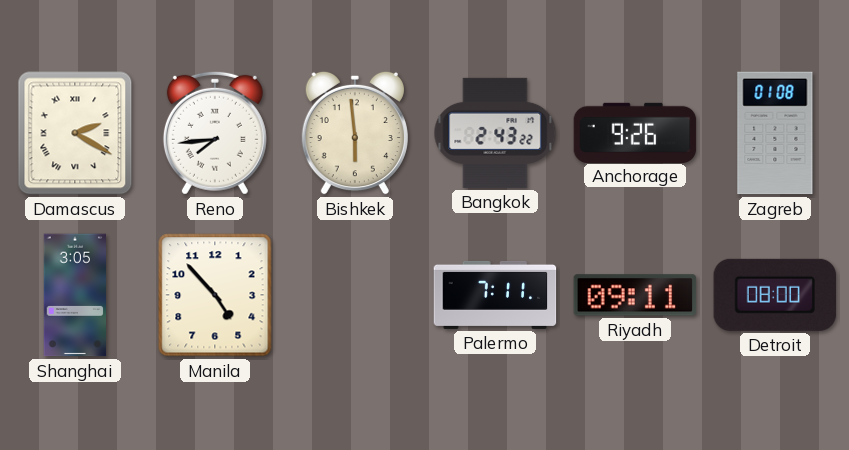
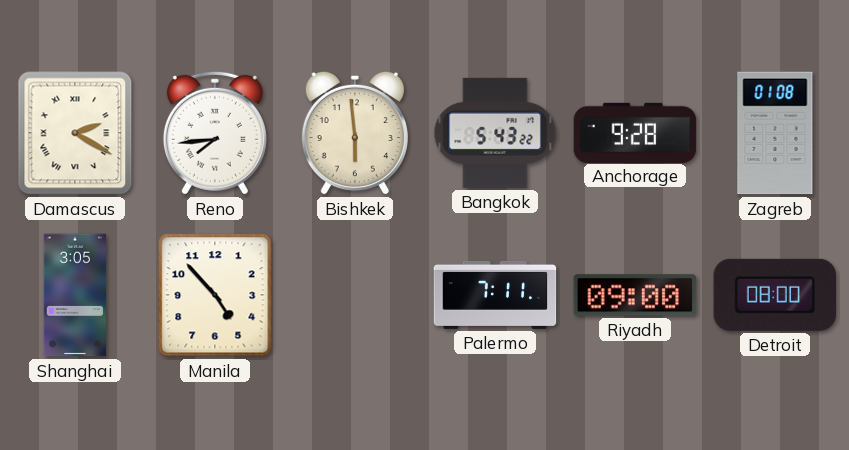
Bangkok: 2:43 -> 5:43
Anchorage: 9:26 -> 9:28
Riyadh: 09:11 -> 09:00
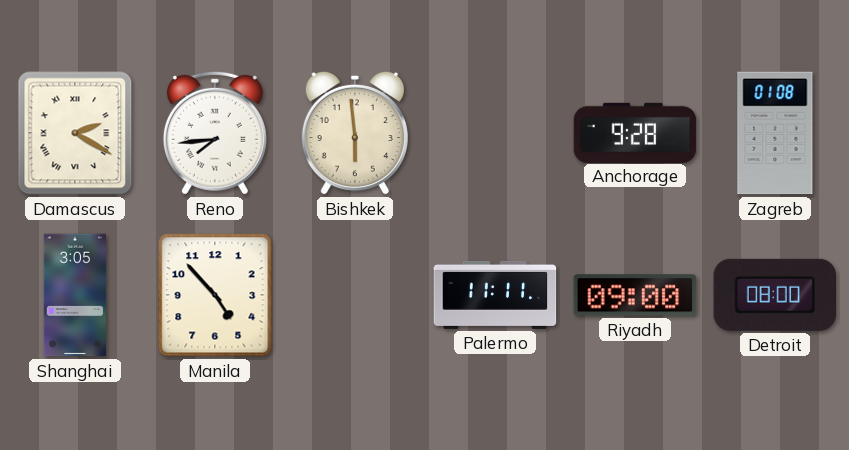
Bangkok: 5:43 -> none
Palermo: 7:11 -> 11:11
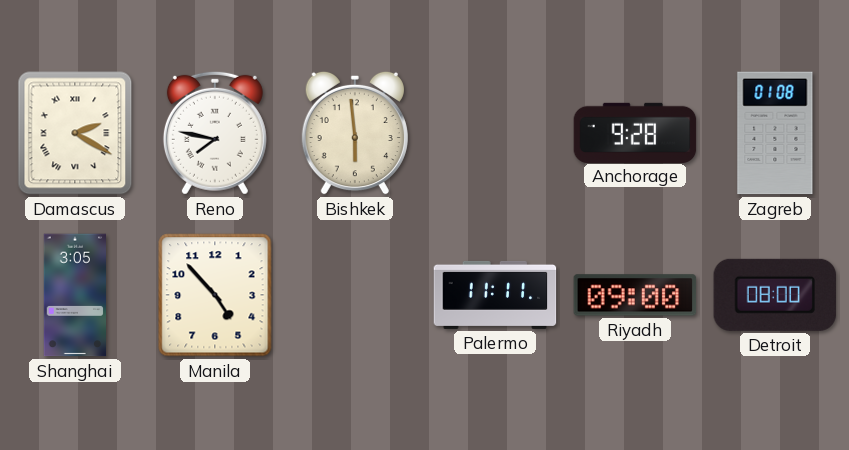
Reno: 7:44 -> 7:47
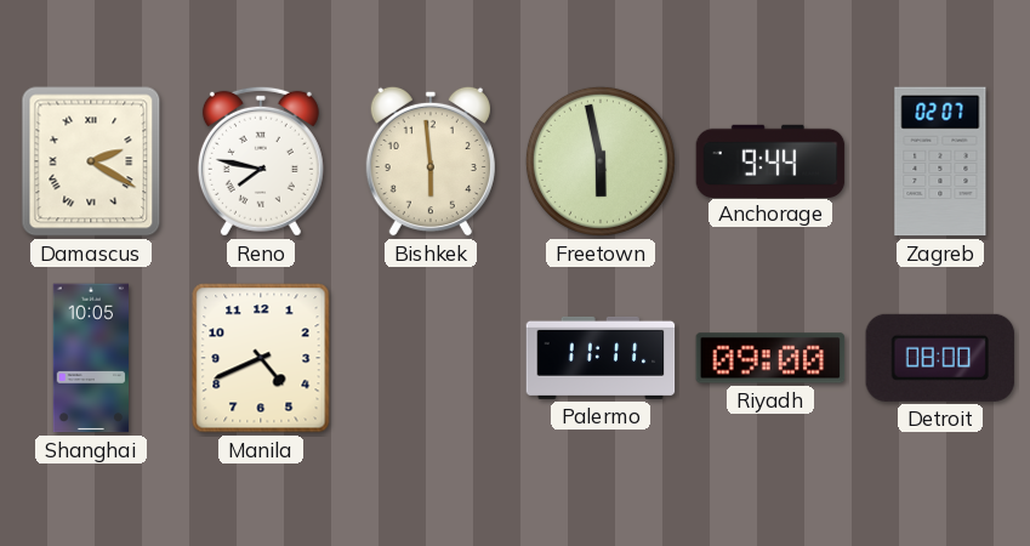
Freetown: none -> 5:58
Anchorage: 9:28 -> 9:44
Zagreb: 01:08 -> 02:07
Shanghai: 3:05 -> 10:05
Manila: 4:53 -> 4:41
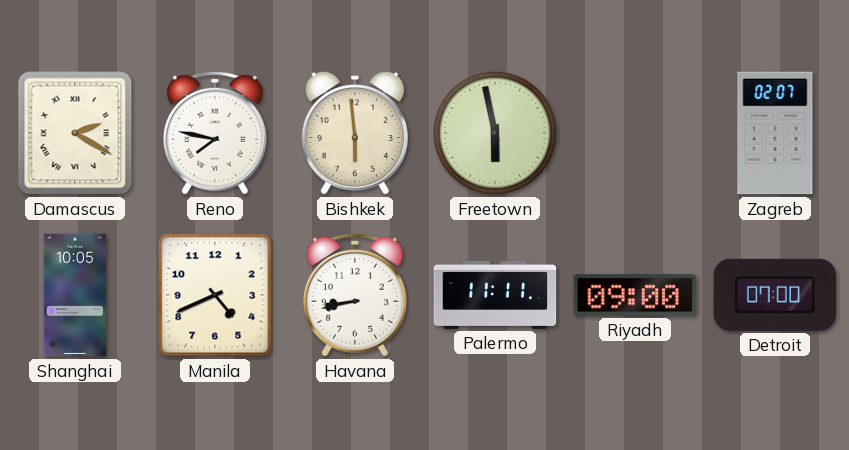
Anchorage: 9:44 -> none
Havana: none -> 8:43
Detroit: 08:00 -> 07:00
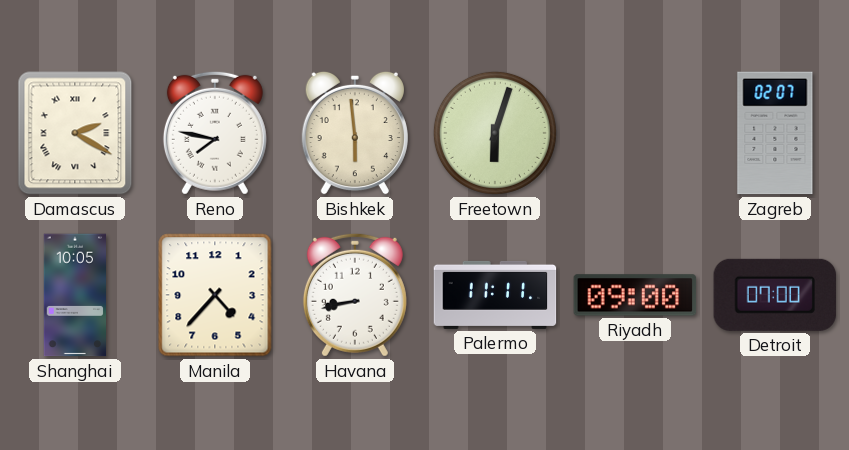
Freetown: 5:58 -> 6:03
Manila: 4:41 -> 4:37
